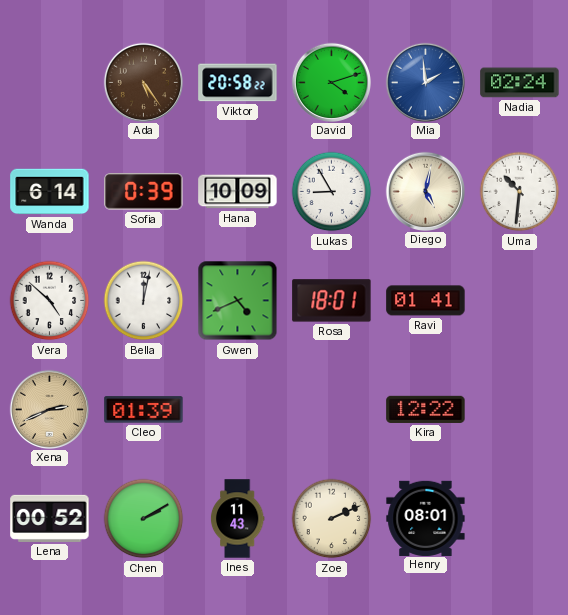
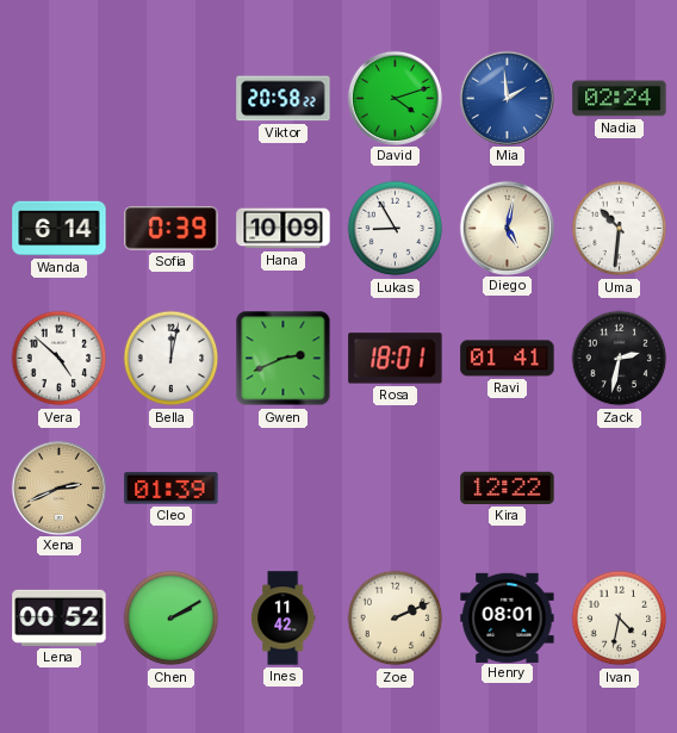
Ada: 5:24 -> none
Gwen: 4:41 -> 2:41
Zack: none -> 2:32
Ines: 11:43 -> 11:42
Ivan: none -> 4:32
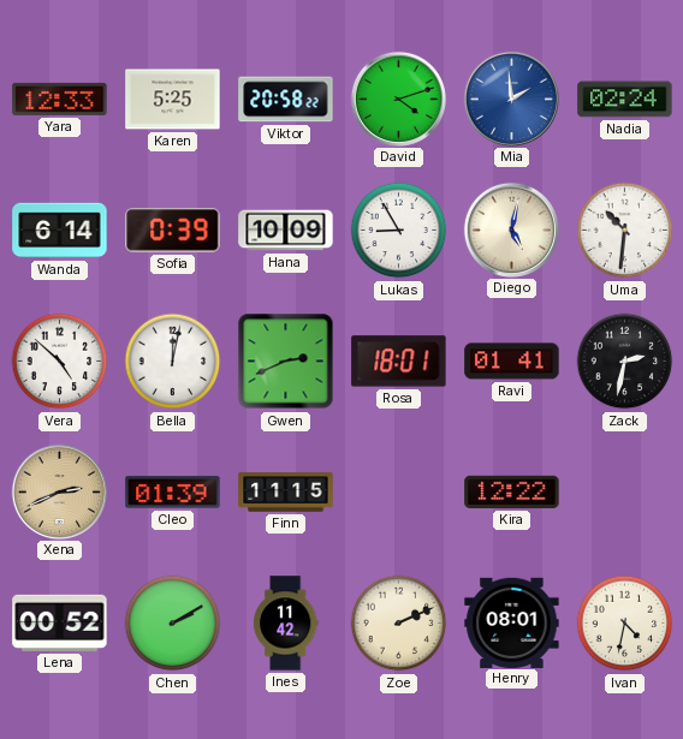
Yara: none -> 12:33
Karen: none -> 5:25
Finn: none -> 11:15
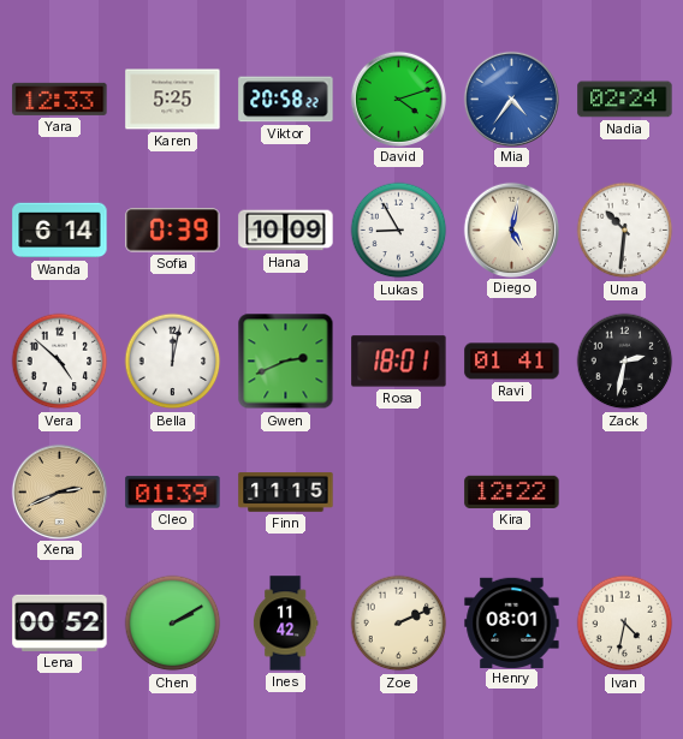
Mia: 1:59 -> 4:36
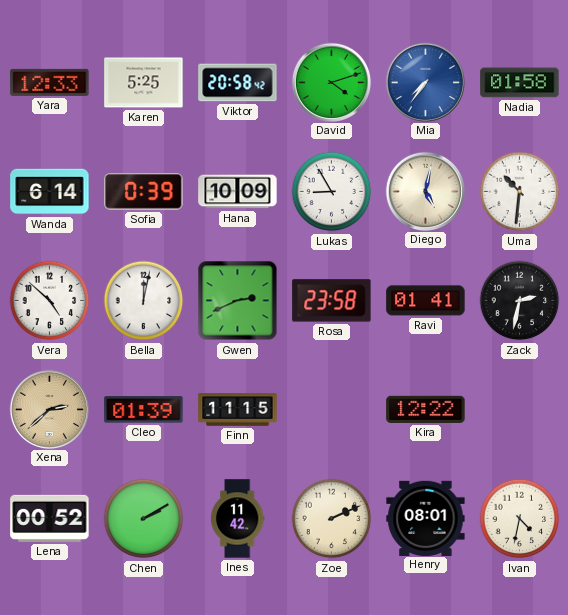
Viktor: 20:58:22 -> 20:58:42
Mia: 4:36 -> 7:36
Nadia: 02:24 -> 01:58
Rosa: 18:01 -> 23:58
Xena: 2:41 -> 2:38
